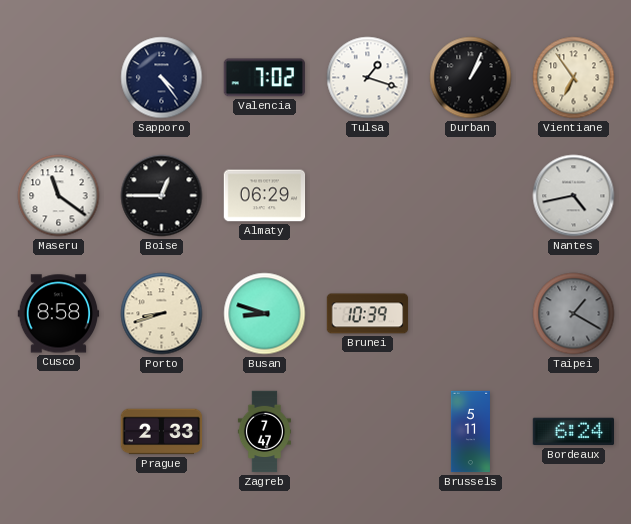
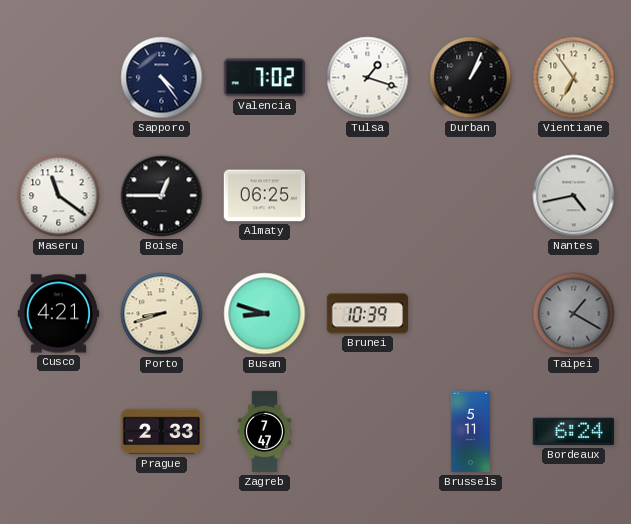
Almaty: 06:29 -> 06:25
Cusco: 8:58 -> 4:21
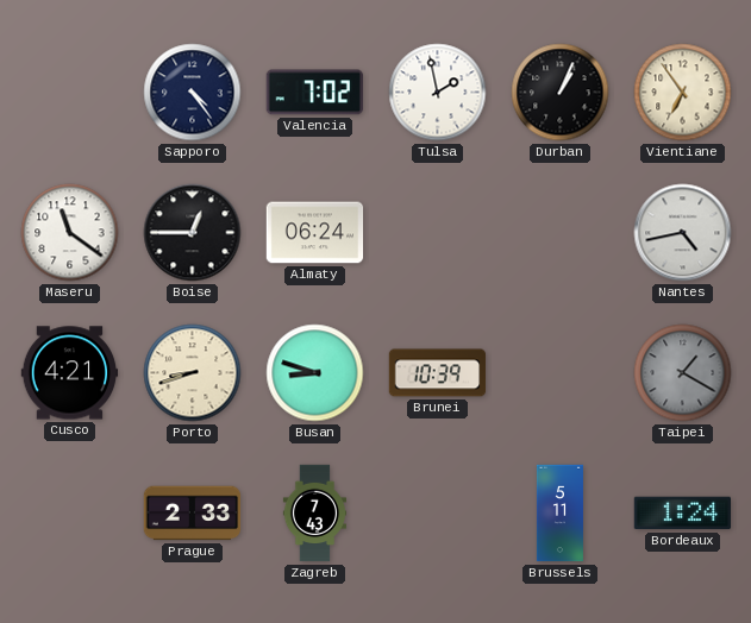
Tulsa: 1:18 -> 1:58
Almaty: 06:25 -> 06:24
Zagreb: 7:47 -> 7:43
Bordeaux: 6:24 -> 1:24
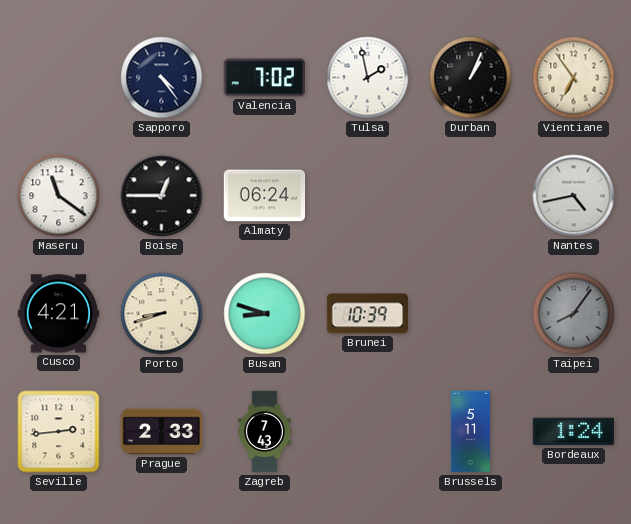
Taipei: 1:20 -> 8:06
Seville: none -> 2:44
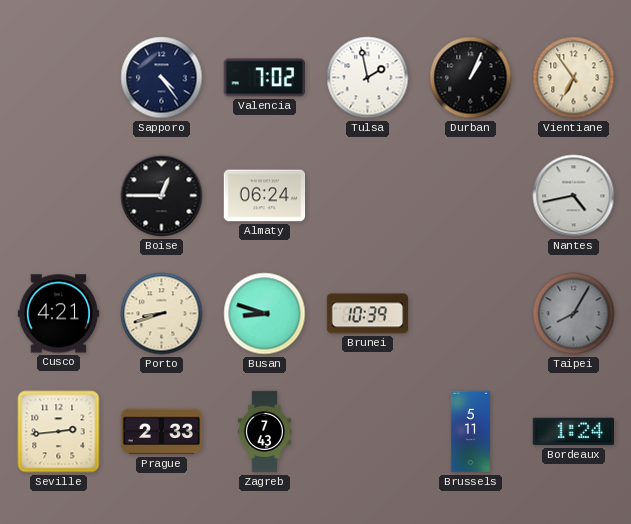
Maseru: 11:21 -> none
Taipei: 8:06 -> 8:05
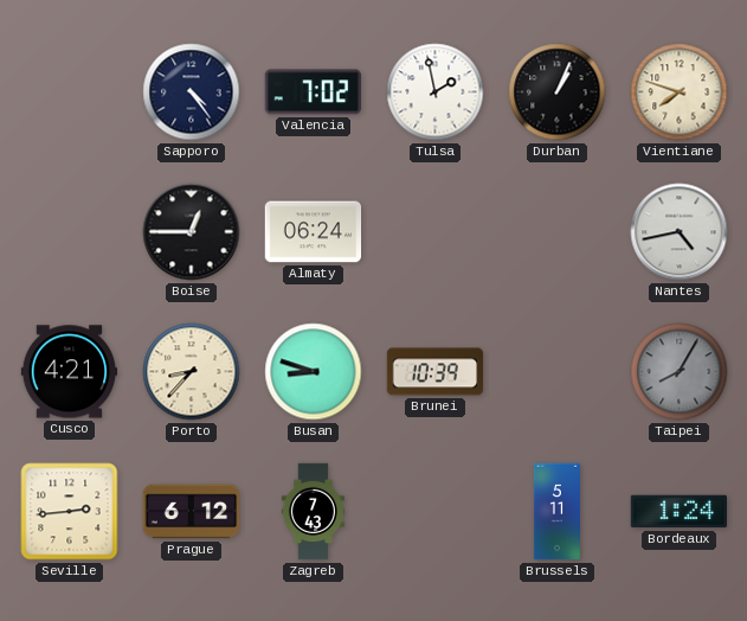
Vientiane: 6:54 -> 7:48
Porto: 8:42 -> 8:37
Prague: 2:33 -> 6:12
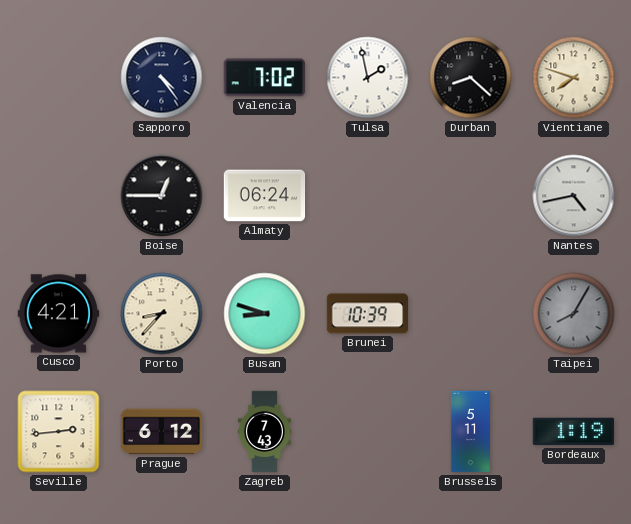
Durban: 1:04 -> 8:22
Bordeaux: 1:24 -> 1:19
